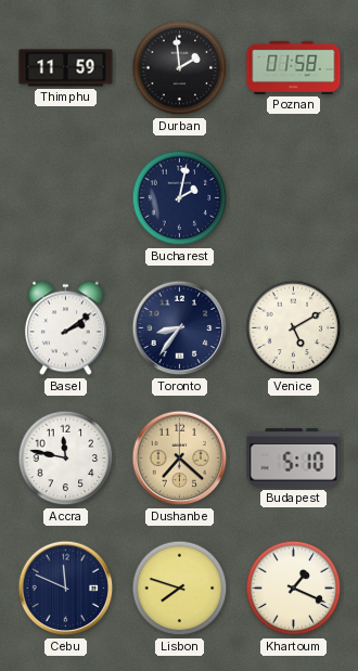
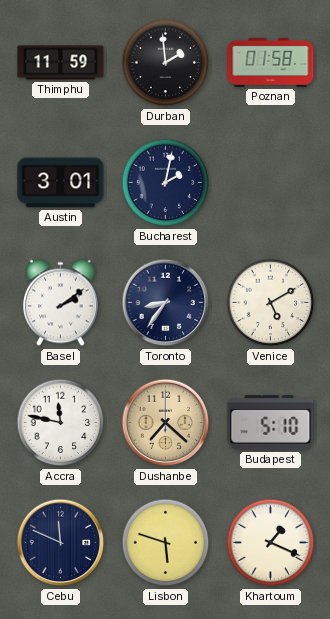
Austin: none -> 3:01
Lisbon: 7:48 -> 5:48
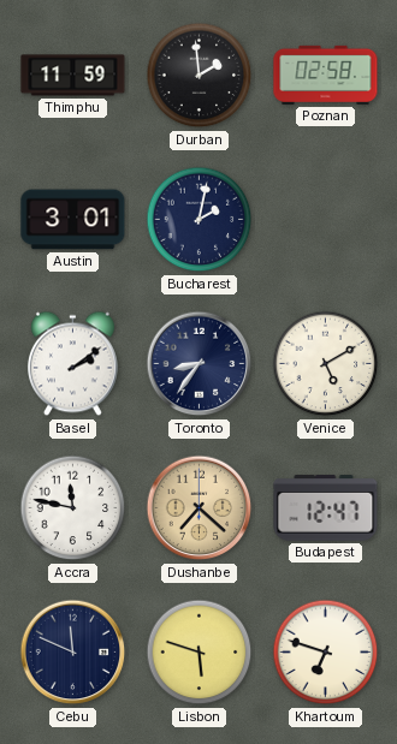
Poznan: 01:58 -> 02:58
Budapest: 5:10 -> 12:47
Khartoum: 1:19 -> 6:48
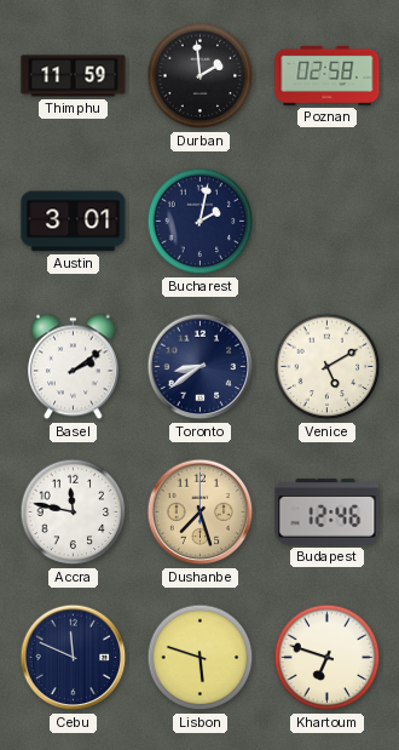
Toronto: 8:36 -> 8:39
Dushanbe: 7:22 -> 7:27
Budapest: 12:47 -> 12:46
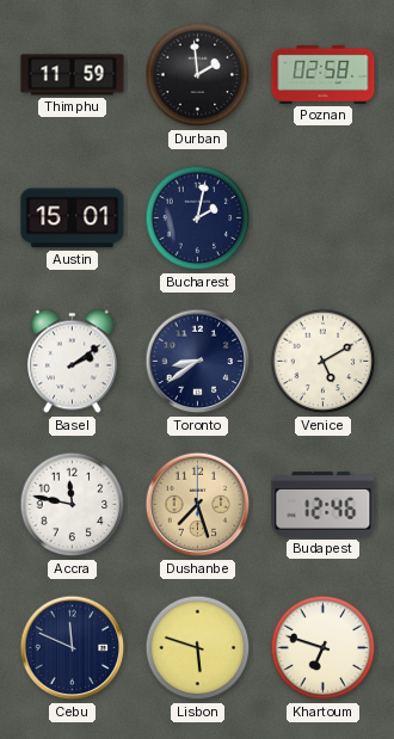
Austin: 3:01 -> 15:01
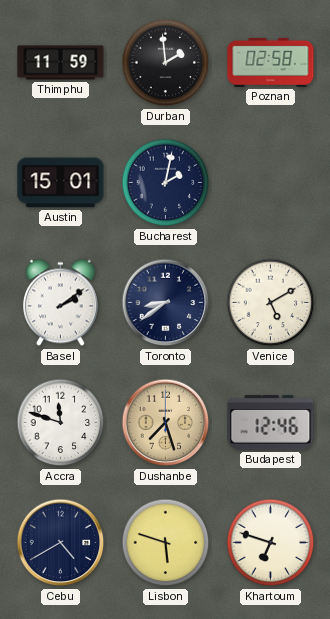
Accra: 11:47 -> 11:48
Cebu: 11:49 -> 4:40
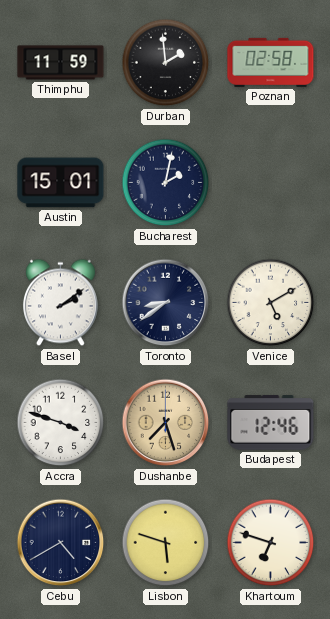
Accra: 11:48 -> 3:48
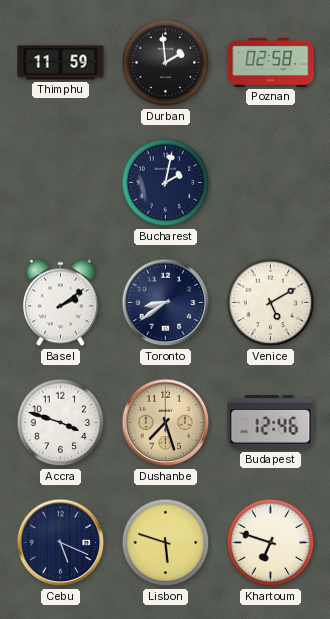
Austin: 15:01 -> none
Cebu: 4:40 -> 5:19
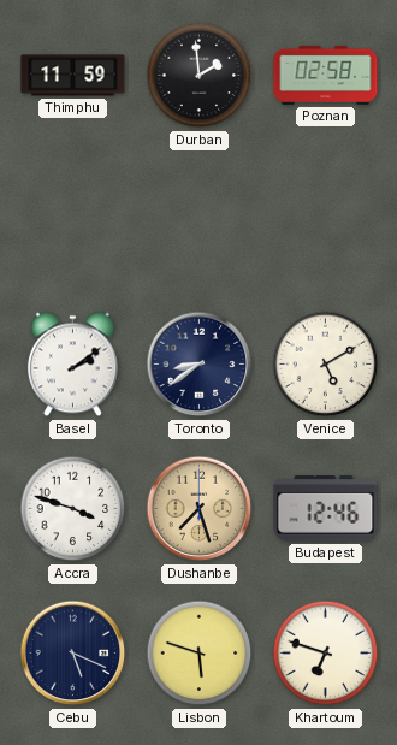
Bucharest: 2:02 -> none
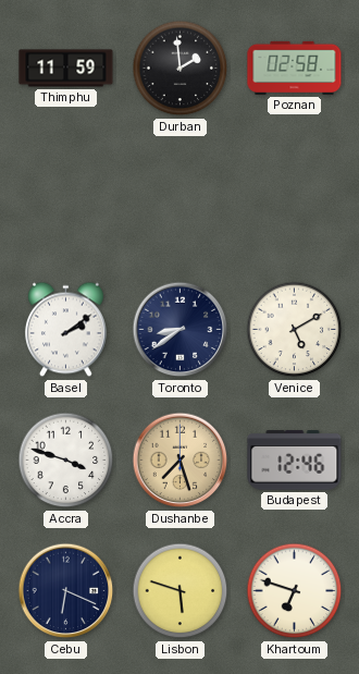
Cebu: 5:19 -> 6:19
